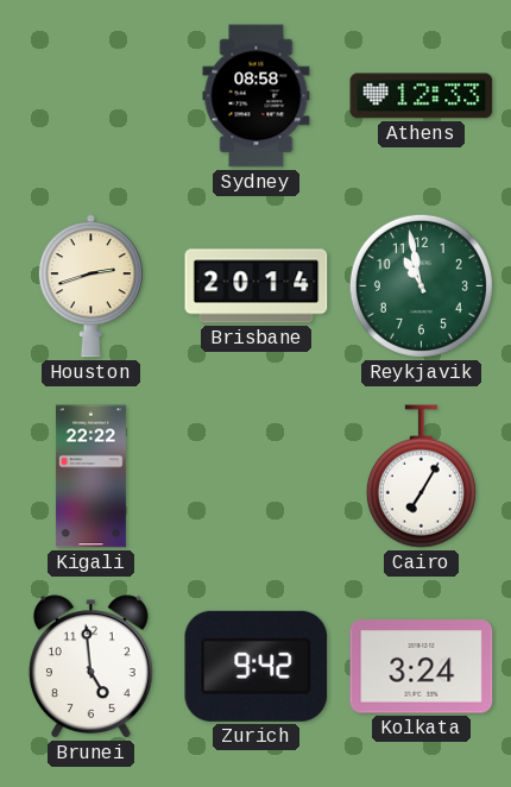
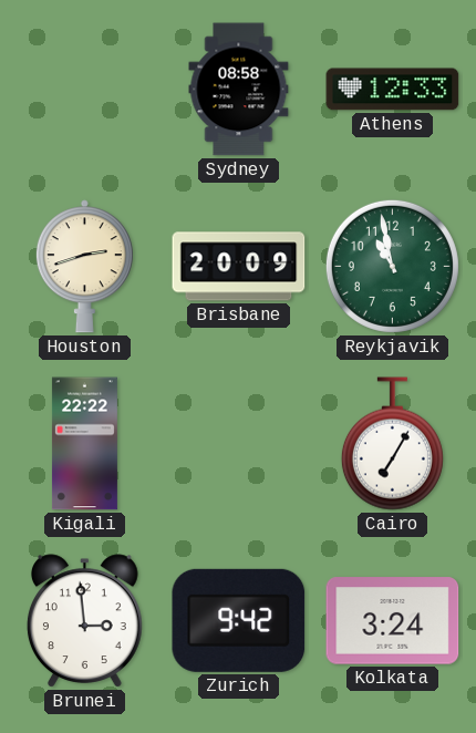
Brisbane: 20:14 -> 20:09
Brunei: 4:59 -> 2:59
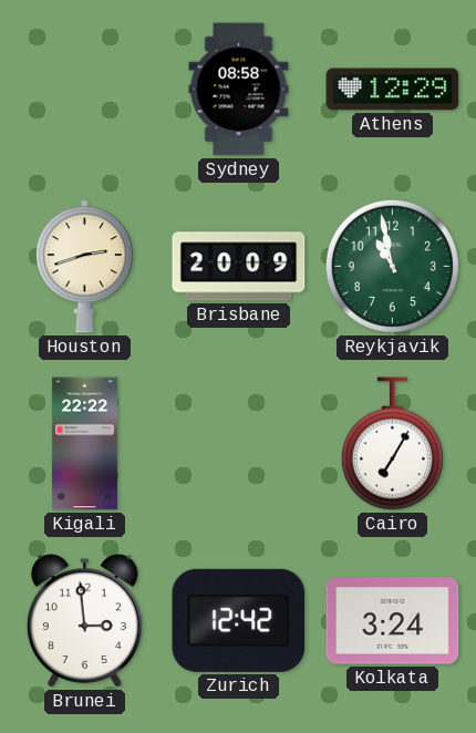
Athens: 12:33 -> 12:29
Zurich: 9:42 -> 12:42
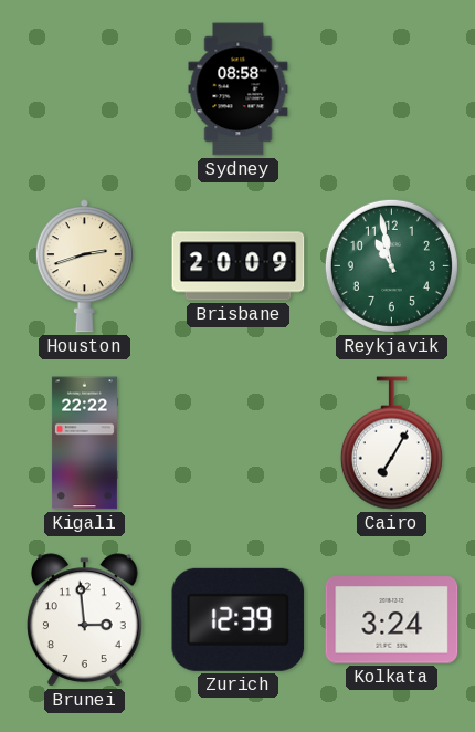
Athens: 12:29 -> none
Zurich: 12:42 -> 12:39
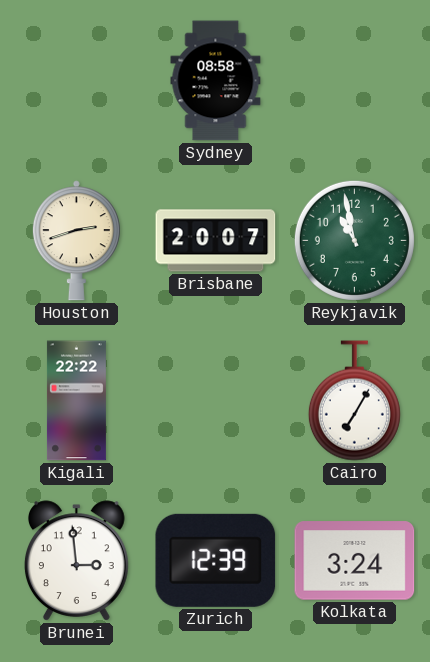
Brisbane: 20:09 -> 20:07
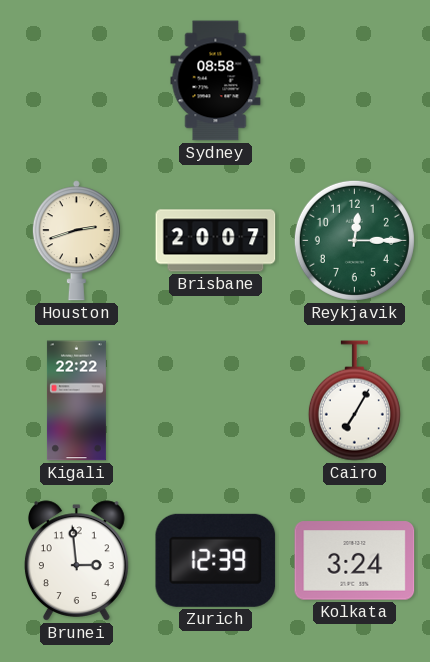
Reykjavik: 10:58 -> 12:15
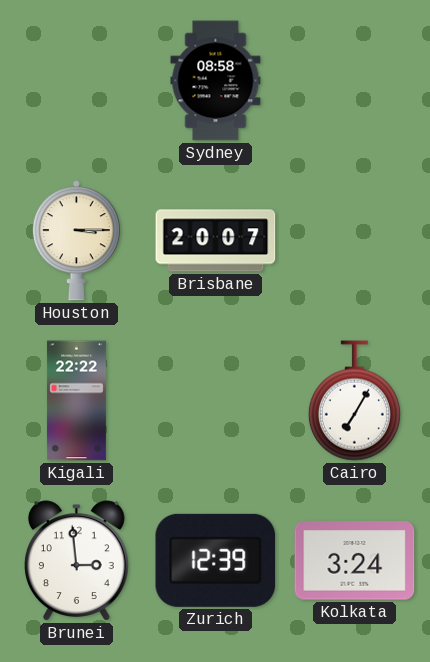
Houston: 2:42 -> 3:15
Reykjavik: 12:15 -> none
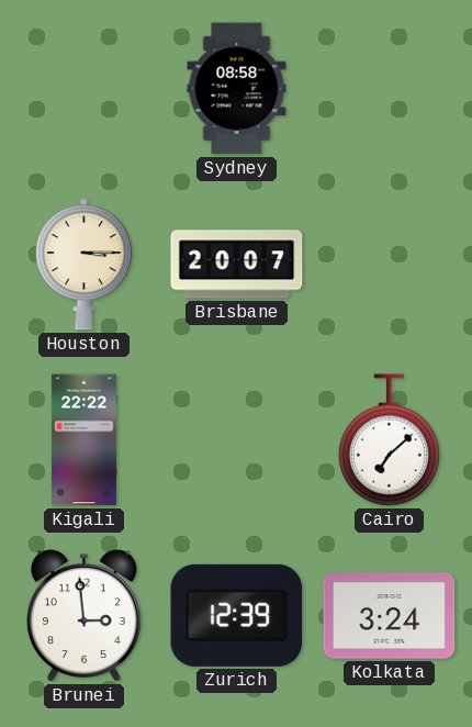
Cairo: 7:05 -> 7:08
